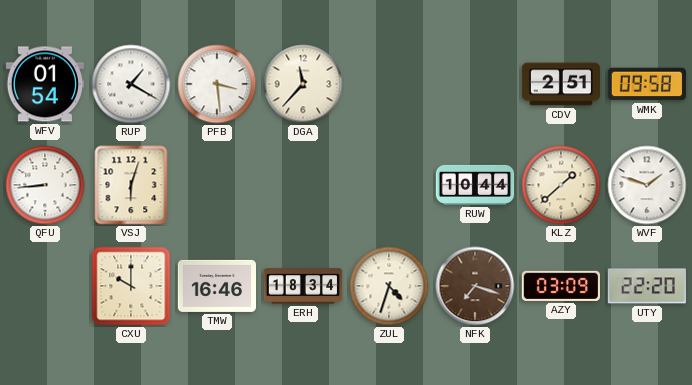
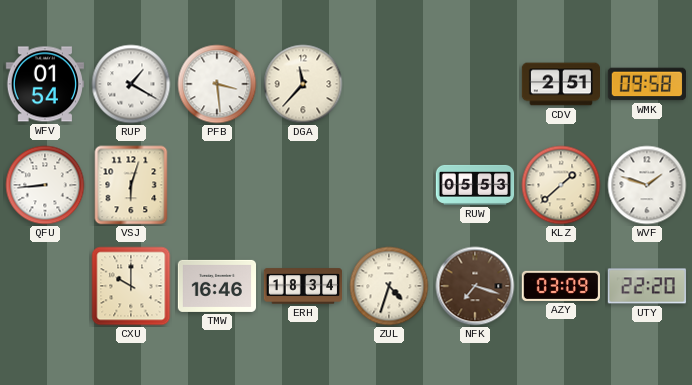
RUW: 10:44 -> 05:53
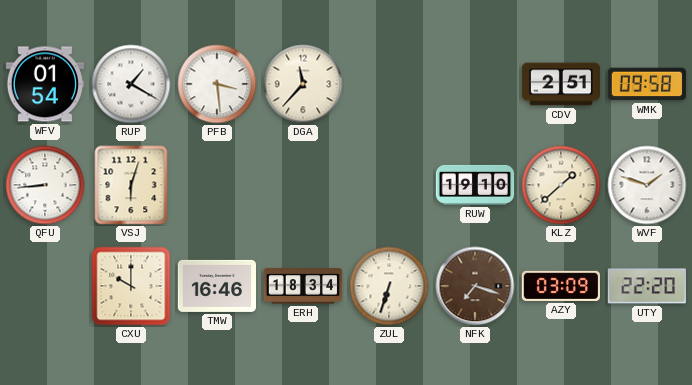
RUW: 05:53 -> 19:10
ZUL: 4:33 -> 6:33
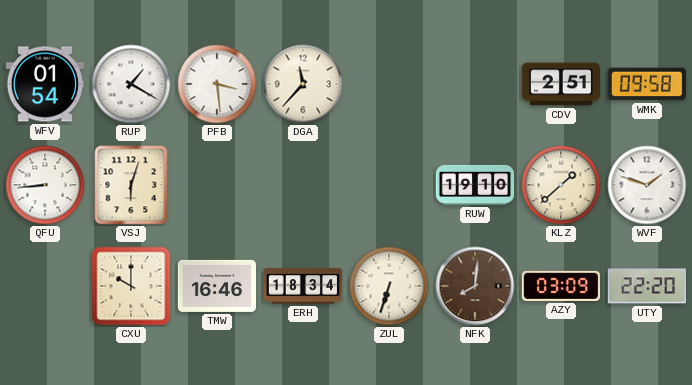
NFK: 7:18 -> 8:01
